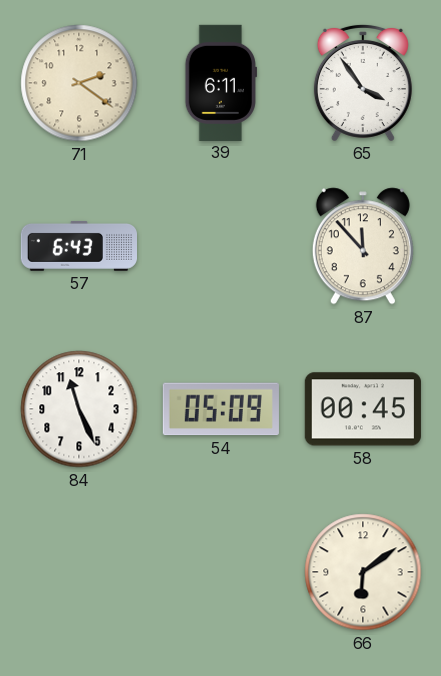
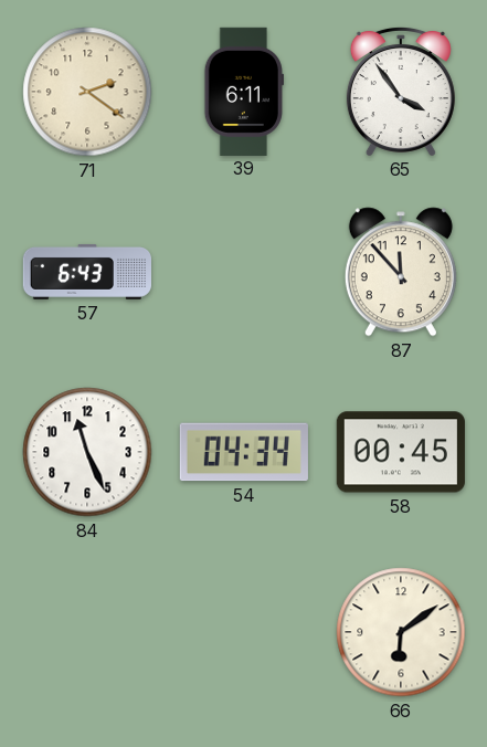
54: 05:09 -> 04:34
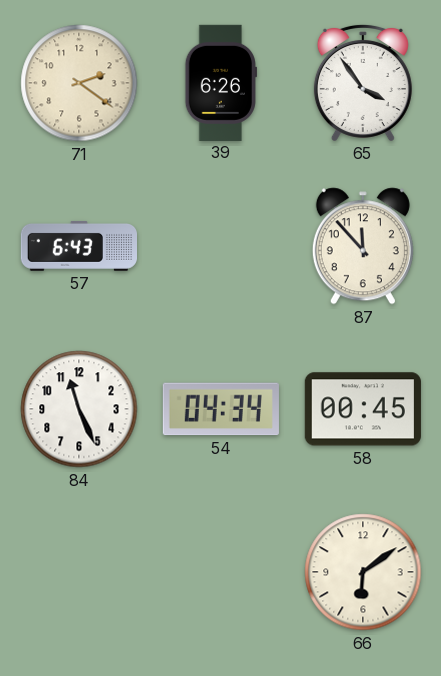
39: 6:11 -> 6:26
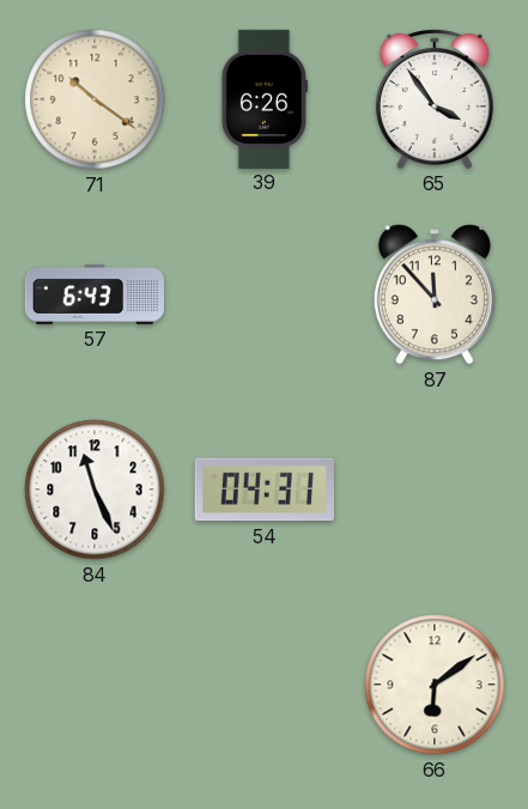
71: 2:21 -> 10:21
54: 04:34 -> 04:31
58: 00:45 -> none
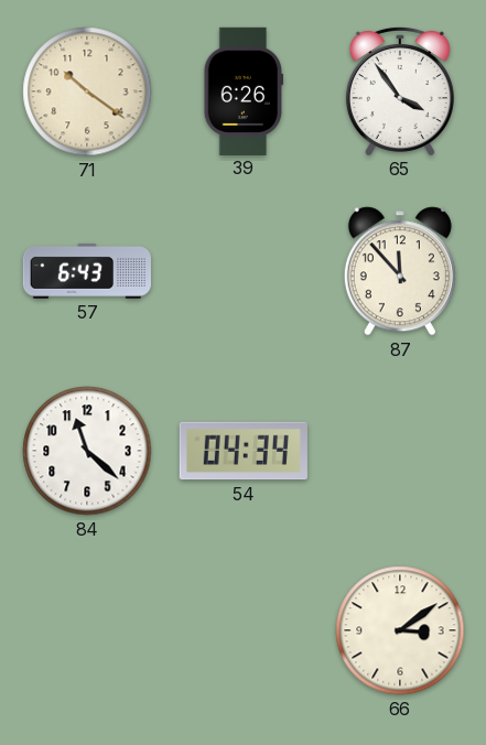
84: 11:26 -> 11:22
54: 04:31 -> 04:34
66: 6:09 -> 3:09
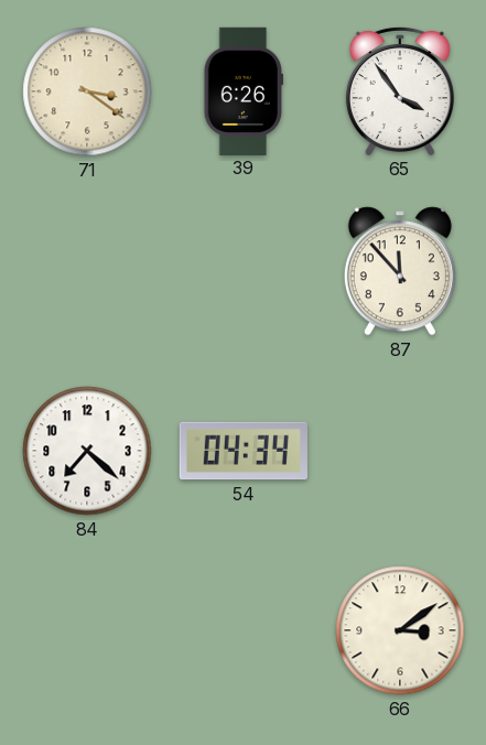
71: 10:21 -> 3:21
57: 6:43 -> none
84: 11:22 -> 7:22
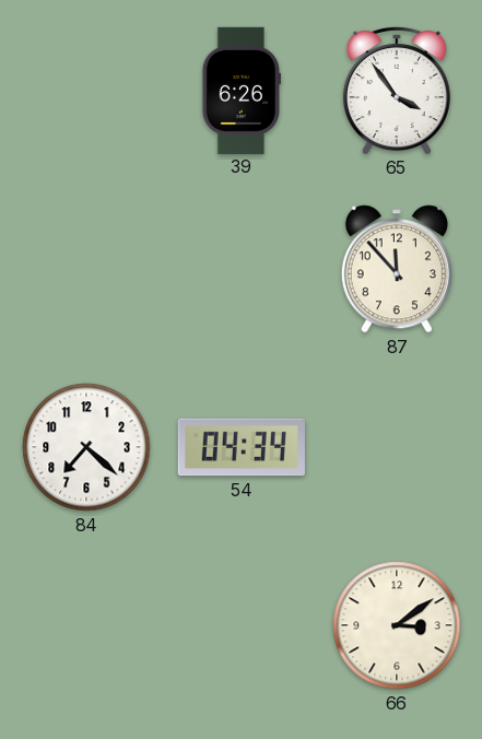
71: 3:21 -> none
